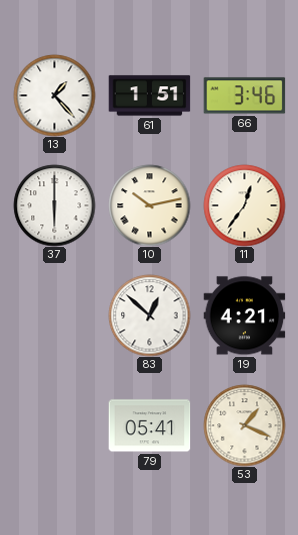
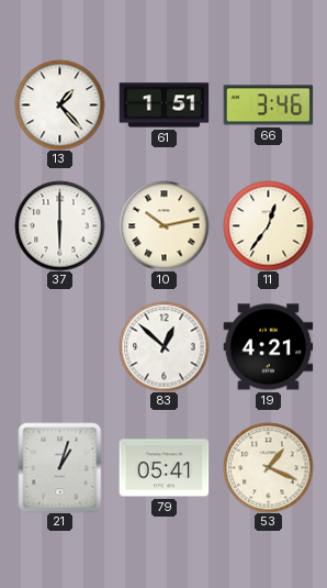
21: none -> 1:03
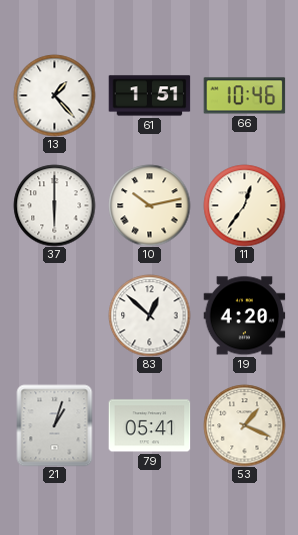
66: 3:46 -> 10:46
19: 4:21 -> 4:20
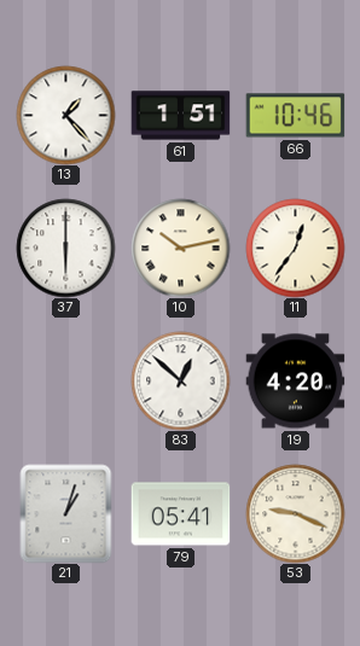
53: 1:19 -> 9:19
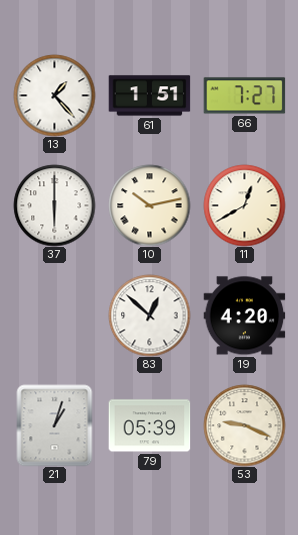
66: 10:46 -> 7:27
11: 12:36 -> 12:40
79: 05:41 -> 05:39
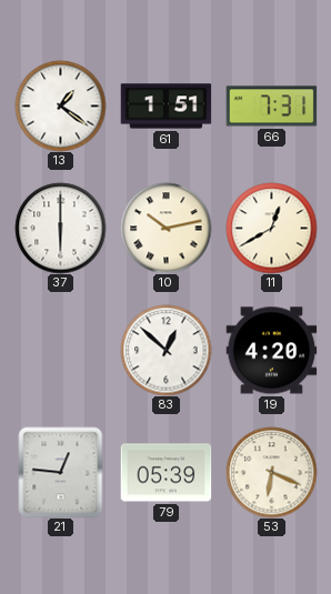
13: 1:23 -> 1:21
66: 7:27 -> 7:31
21: 1:03 -> 12:46
53: 9:19 -> 6:19
